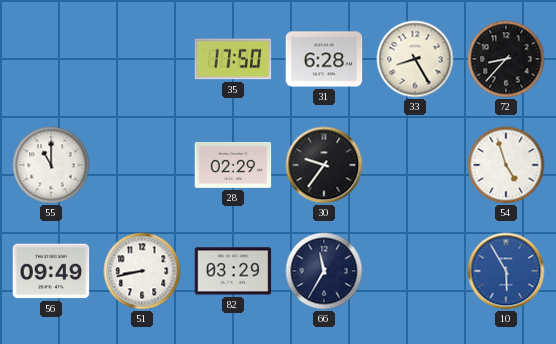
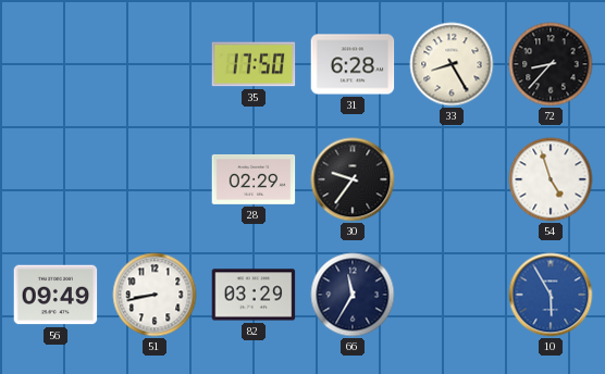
55: 11:00 -> none
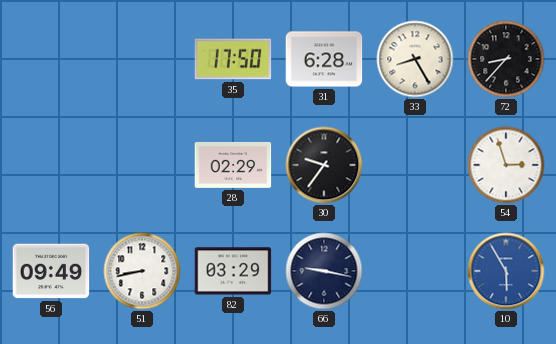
54: 4:57 -> 2:57
66: 11:35 -> 9:17
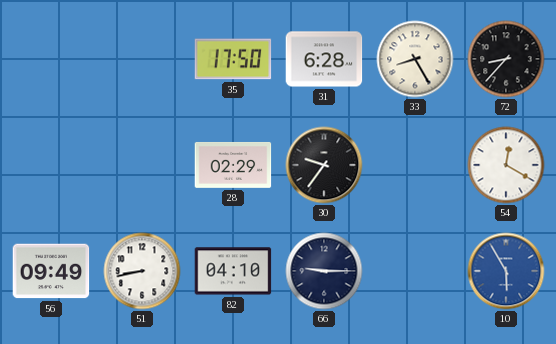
54: 2:57 -> 12:20
82: 03:29 -> 04:10
66: 9:17 -> 9:15
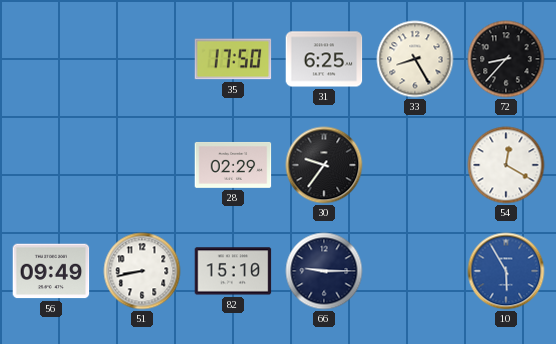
31: 6:28 -> 6:25
82: 04:10 -> 15:10
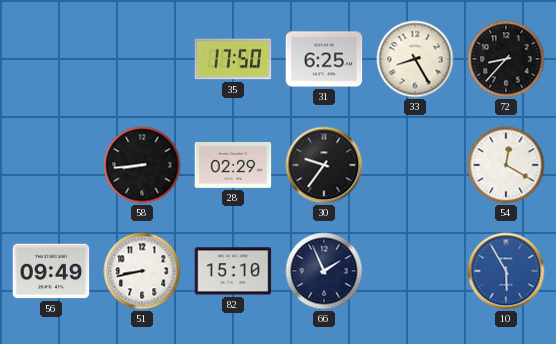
58: none -> 8:44
66: 9:15 -> 1:56
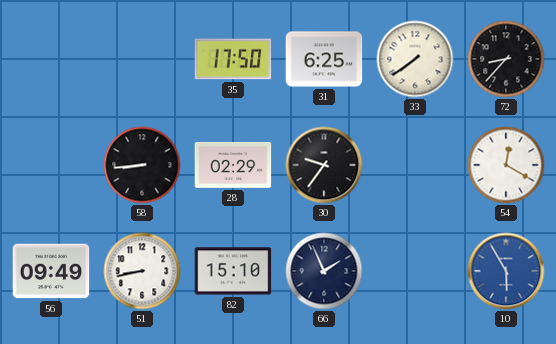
33: 8:25 -> 7:39
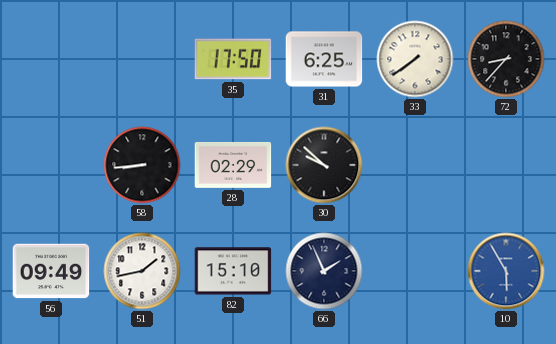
30: 9:36 -> 9:52
54: 12:20 -> none
51: 8:43 -> 1:43
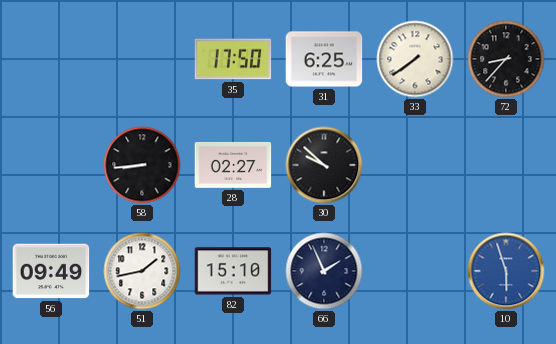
28: 02:29 -> 02:27
10: 5:55 -> 5:57
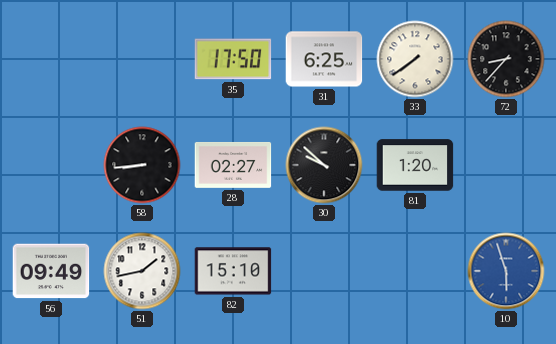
81: none -> 1:20
66: 1:56 -> none
